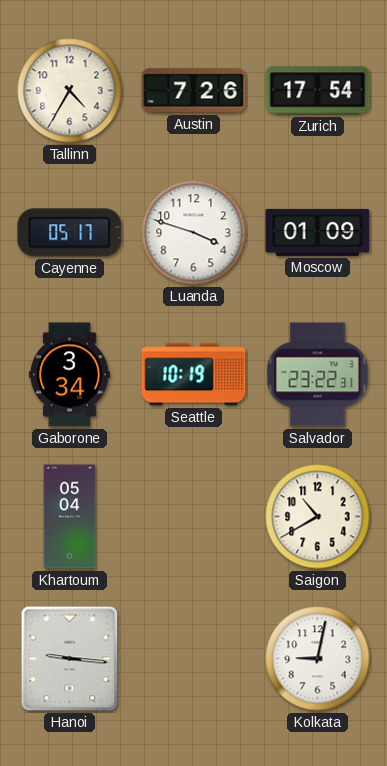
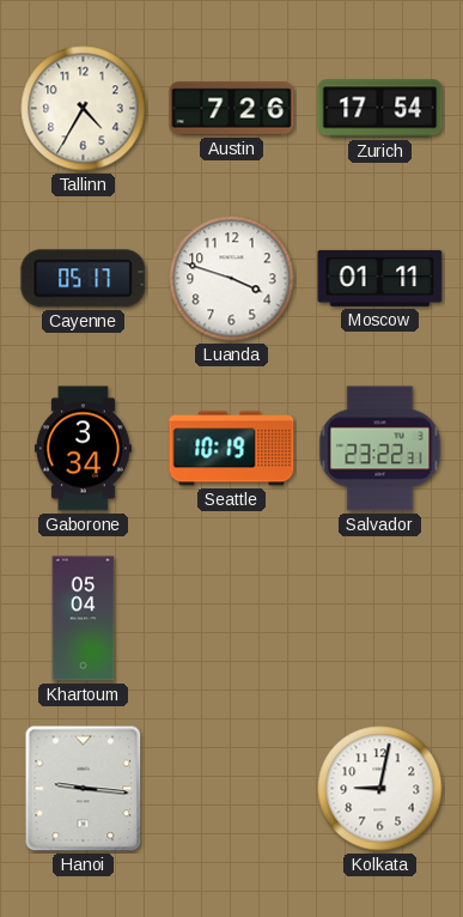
Moscow: 01:09 -> 01:11
Saigon: 10:40 -> none
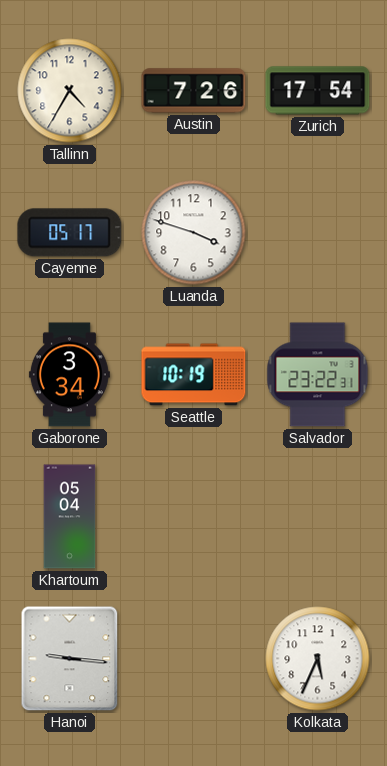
Moscow: 01:11 -> none
Kolkata: 9:02 -> 5:34
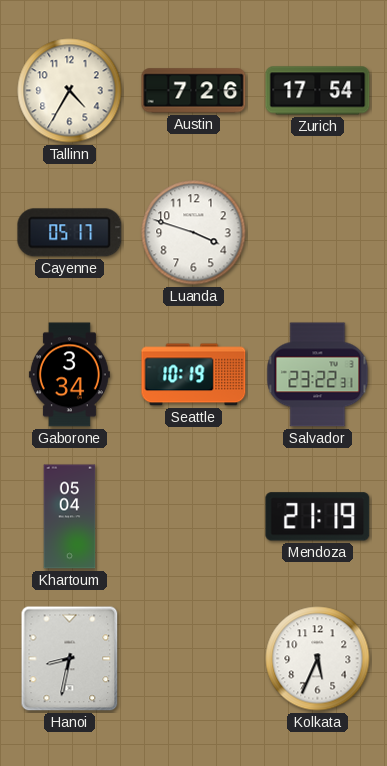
Mendoza: none -> 21:19
Hanoi: 9:16 -> 8:32
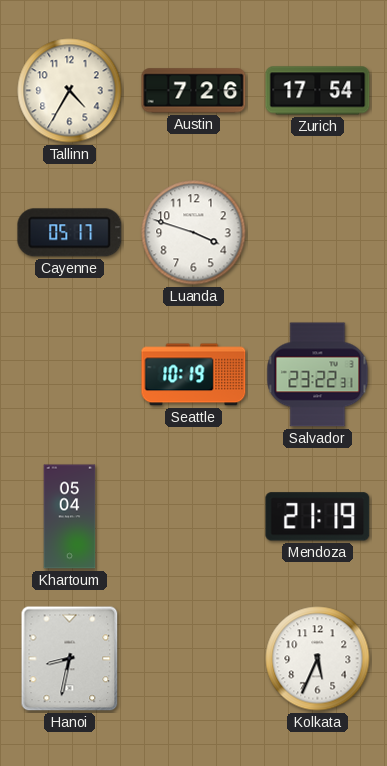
Gaborone: 3:34 -> none
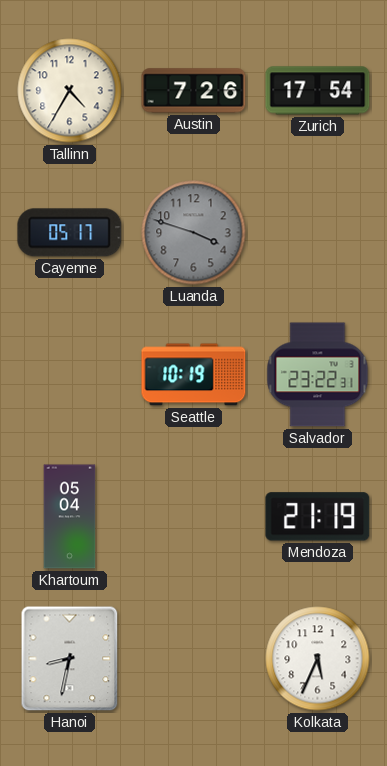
Luanda dial: white -> grey
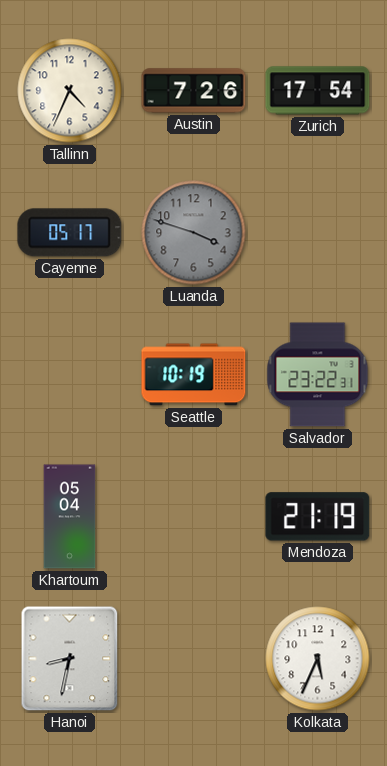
Tallinn: 4:35 -> 4:34
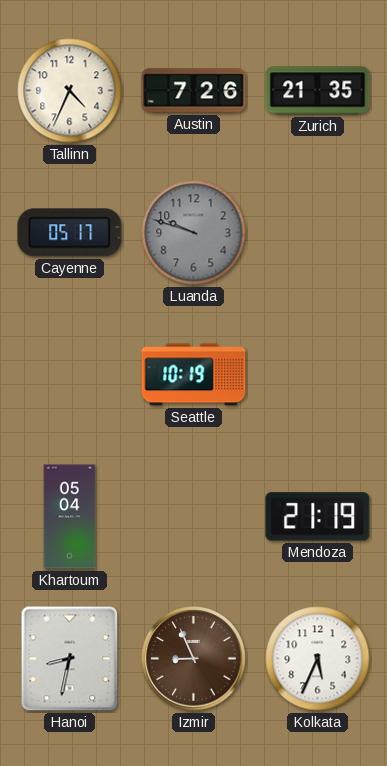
Zurich: 17:54 -> 21:35
Luanda: 3:48 -> 9:48
Salvador: 23:22 -> none
Izmir: none -> 8:56
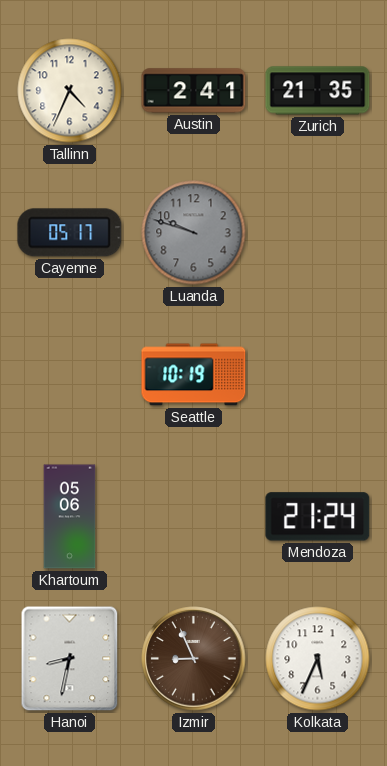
Austin: 7:26 -> 2:41
Khartoum: 05:04 -> 05:06
Mendoza: 21:19 -> 21:24
